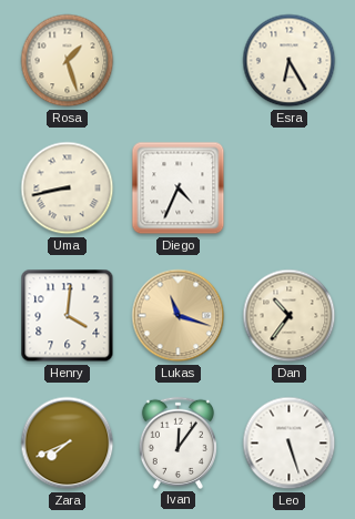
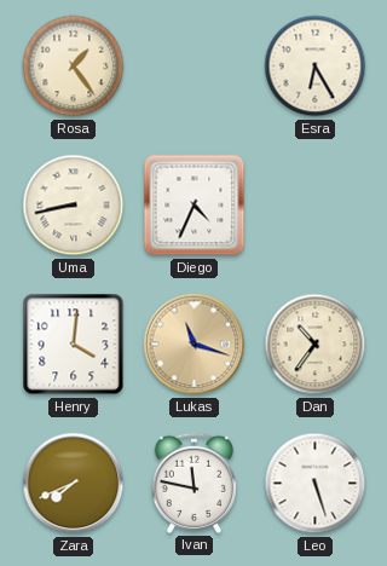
Rosa: 1:27 -> 1:24
Ivan: 12:06 -> 11:47
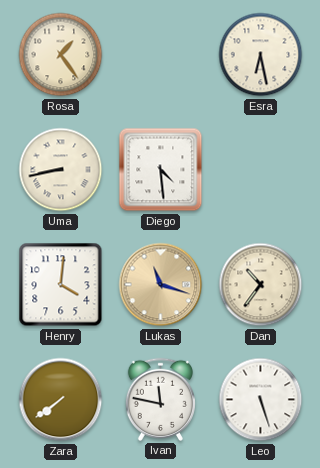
Esra: 6:25 -> 6:28
Diego: 4:34 -> 4:29
Zara: 7:41 -> 7:39
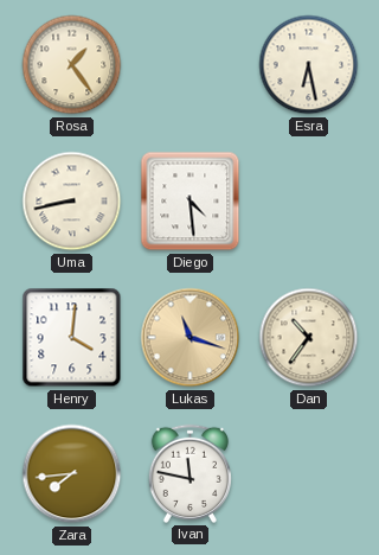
Zara: 7:39 -> 7:44
Leo: 5:27 -> none
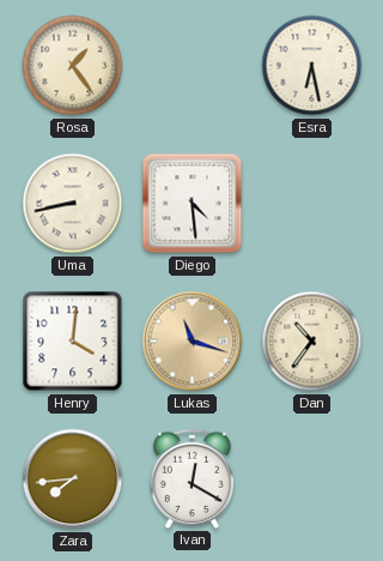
Ivan: 11:47 -> 12:20
